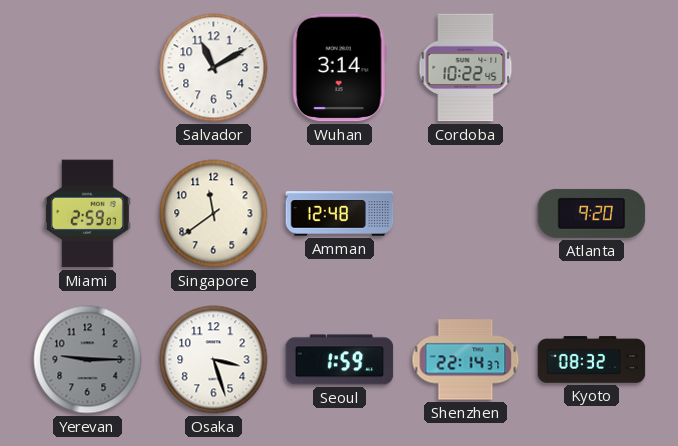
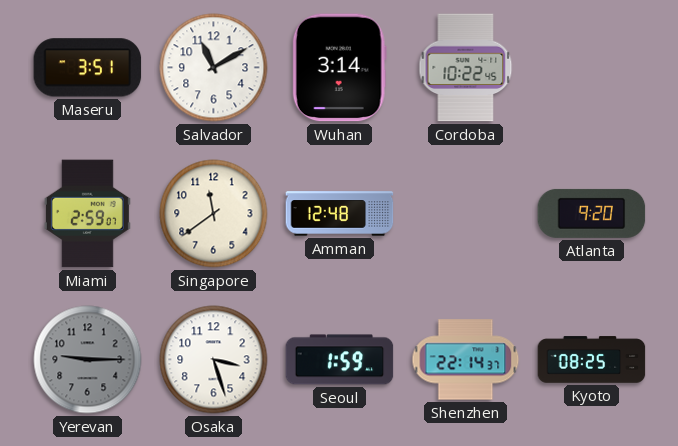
Maseru: none -> 3:51
Kyoto: 08:32 -> 08:25
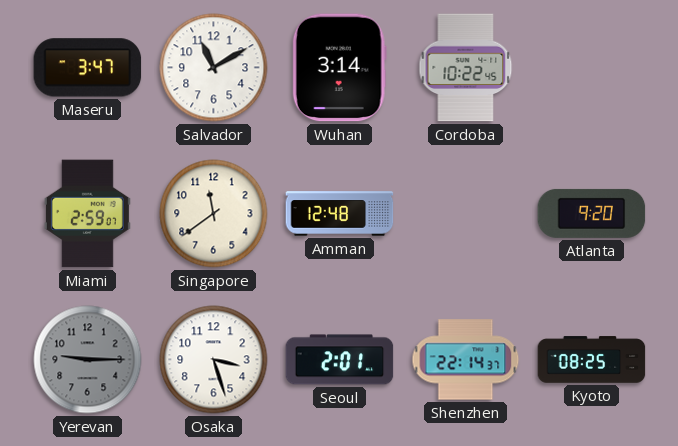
Maseru: 3:51 -> 3:47
Seoul: 1:59 -> 2:01
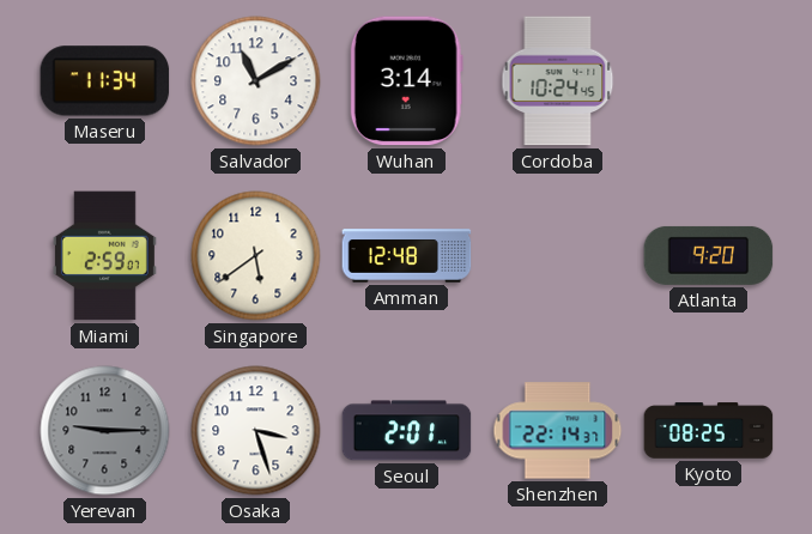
Maseru: 3:47 -> 11:34
Cordoba: 10:22 -> 10:24
Singapore: 11:39 -> 5:39
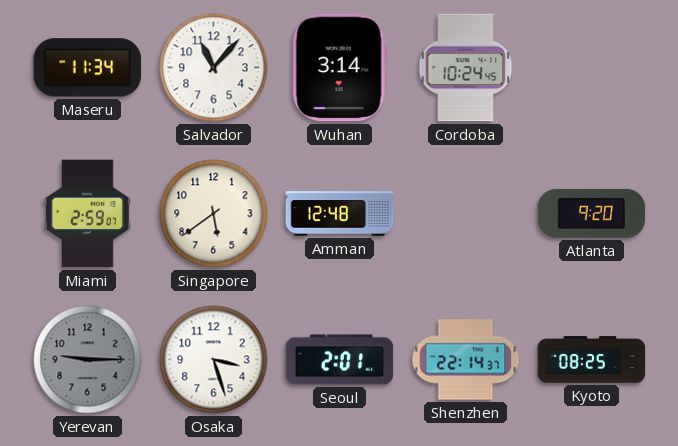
Salvador: 11:10 -> 11:07
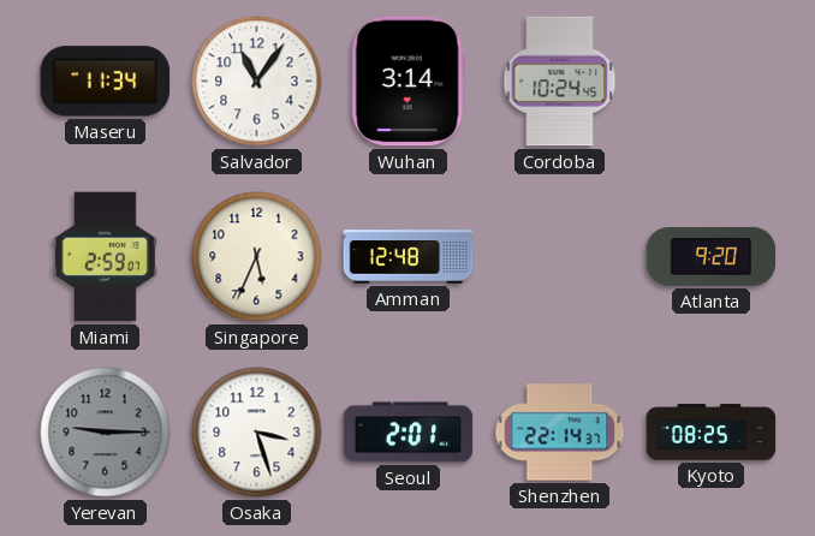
Salvador: 11:07 -> 11:06
Singapore: 5:39 -> 5:34
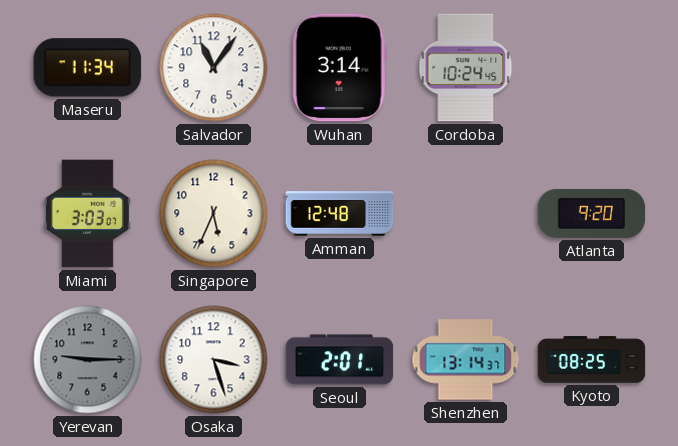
Miami: 2:59 -> 3:03
Shenzhen: 22:14 -> 13:14
